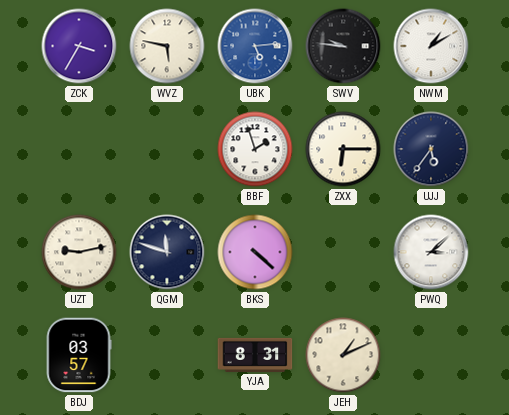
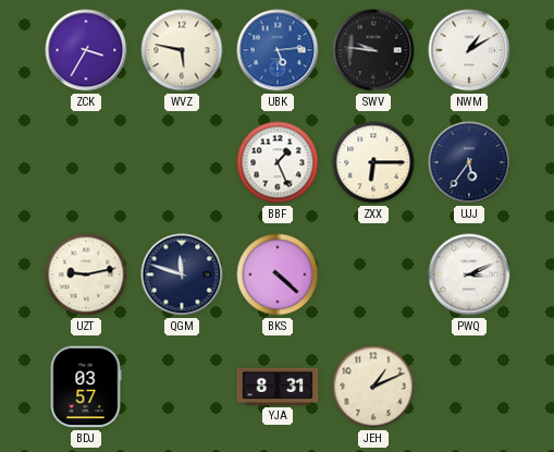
BBF: 1:57 -> 1:26
PWQ: 3:08 -> 3:11
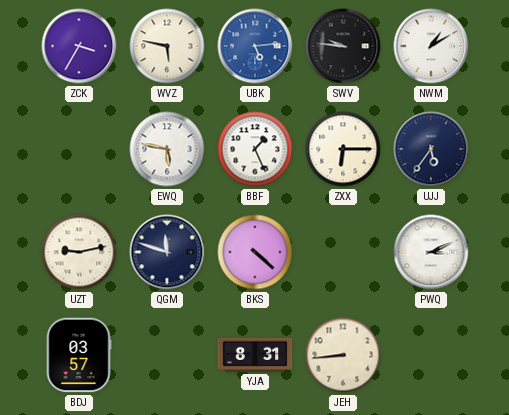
EWQ: none -> 5:47
JEH: 1:11 -> 8:44
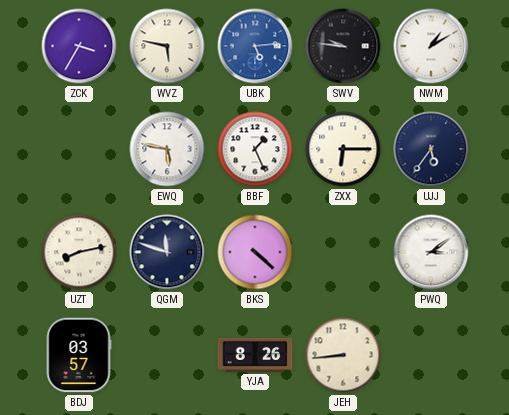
UZT: 9:13 -> 8:13
PWQ: 3:11 -> 3:09
YJA: 8:31 -> 8:26
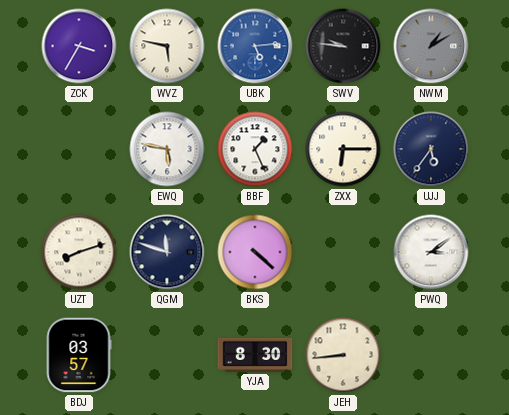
NWM dial: white -> grey
UZT: 8:13 -> 8:12
YJA: 8:26 -> 8:30
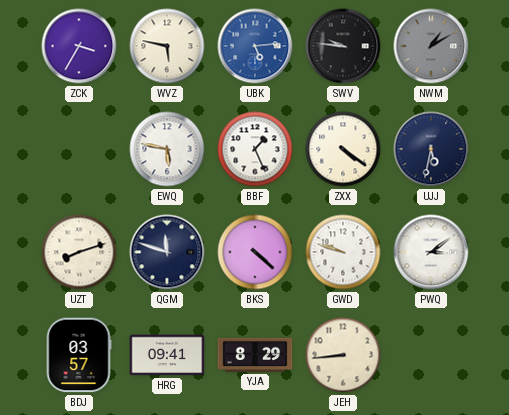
ZXX: 6:15 -> 4:21
UJJ: 5:36 -> 5:32
GWD: none -> 9:48
HRG: none -> 09:41
YJA: 8:30 -> 8:29
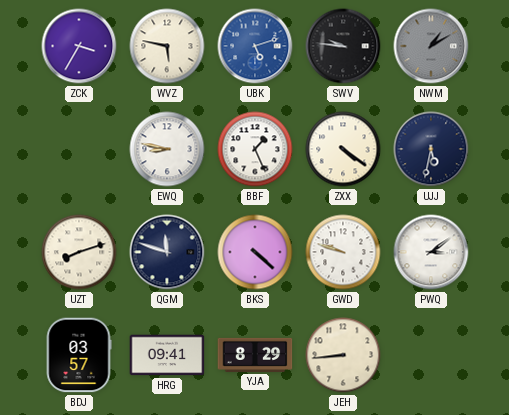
UBK: 5:14 -> 5:12
EWQ: 5:47 -> 8:47
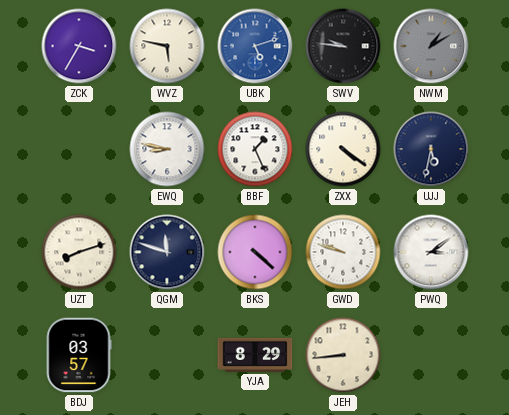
HRG: 09:41 -> none
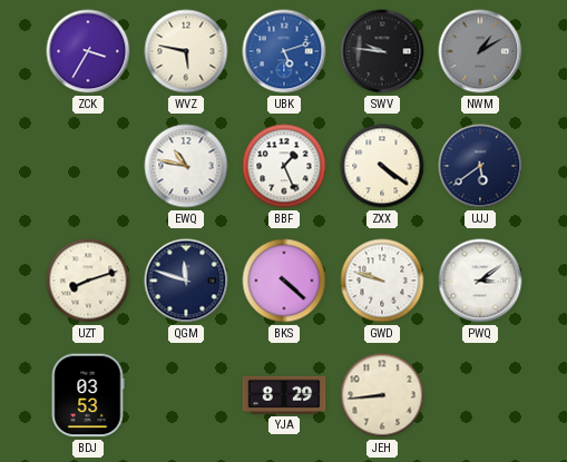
EWQ: 8:47 -> 10:47
UJJ: 5:32 -> 5:39
BDJ: 03:57 -> 03:53
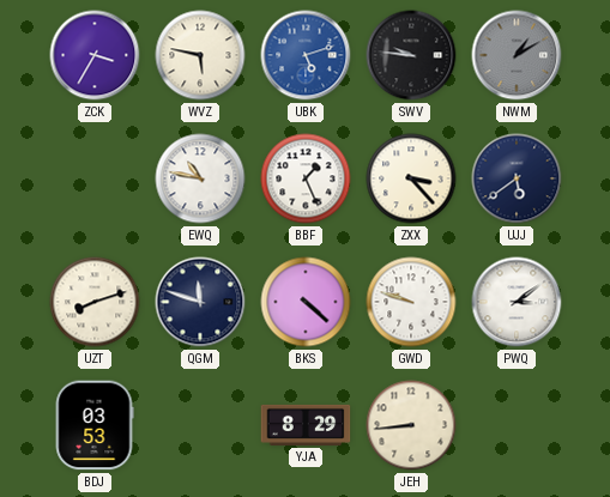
ZXX: 4:21 -> 3:23
